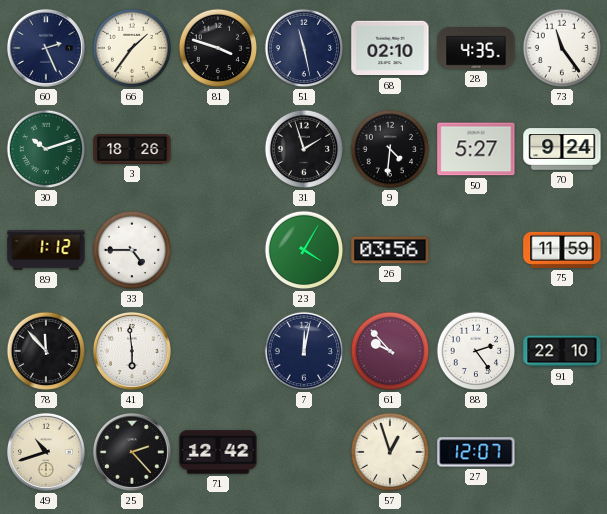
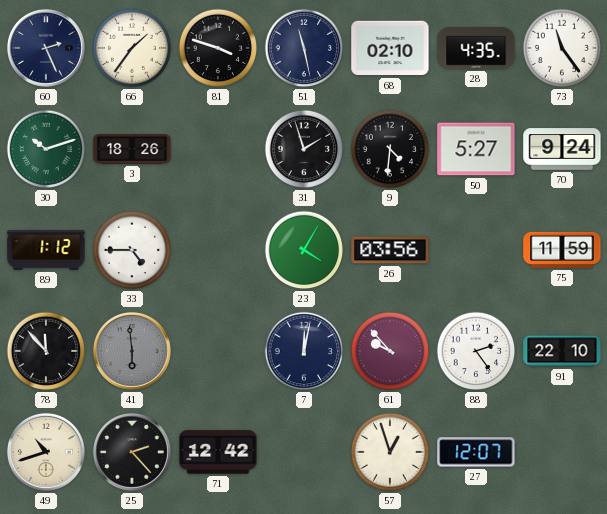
41 dial: white -> grey
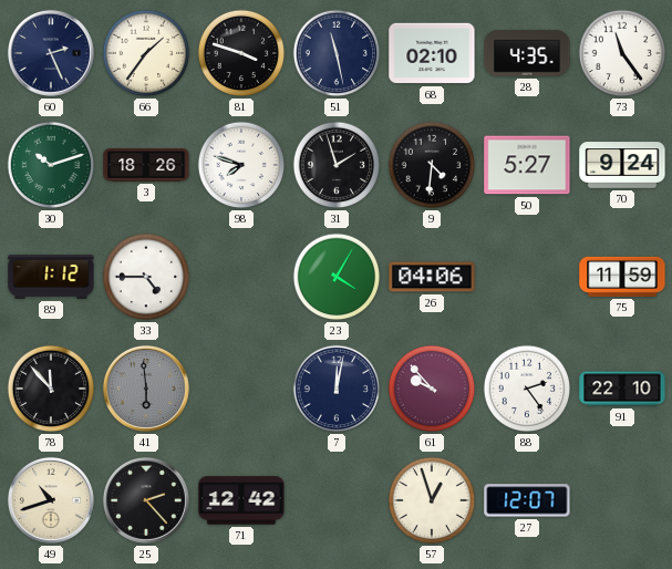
98: none -> 7:48
26: 03:56 -> 04:06
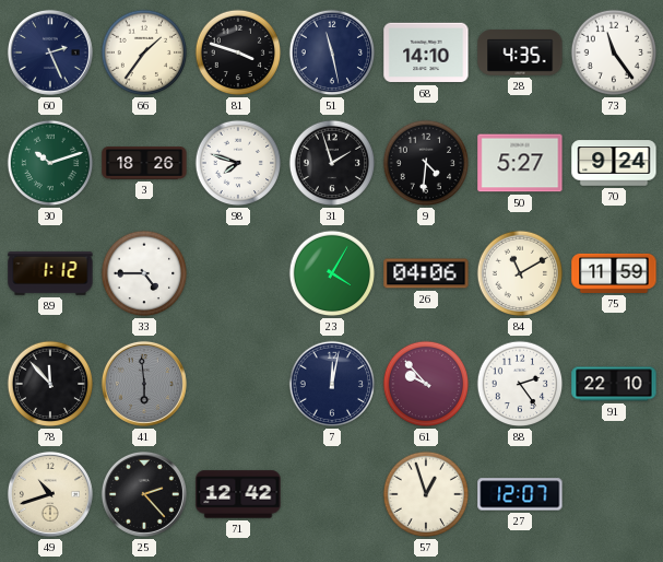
68: 02:10 -> 14:10
84: none -> 11:10
